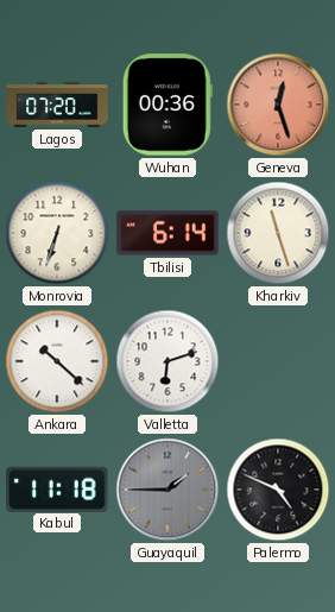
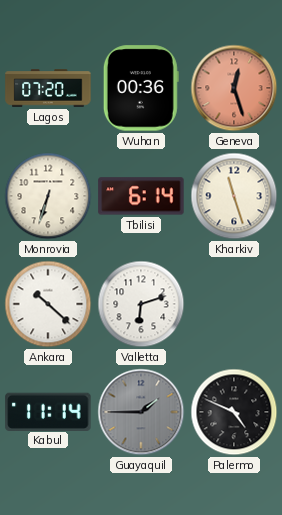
Kabul: 11:18 -> 11:14
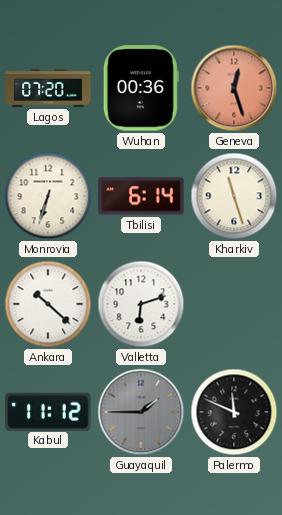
Kabul: 11:14 -> 11:12
Palermo: 4:49 -> 11:49
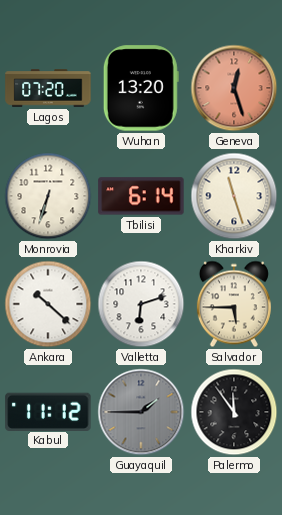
Wuhan: 00:36 -> 13:20
Salvador: none -> 5:45
Palermo: 11:49 -> 11:54
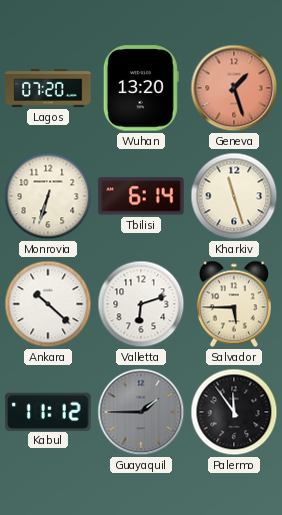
Geneva: 12:27 -> 1:27
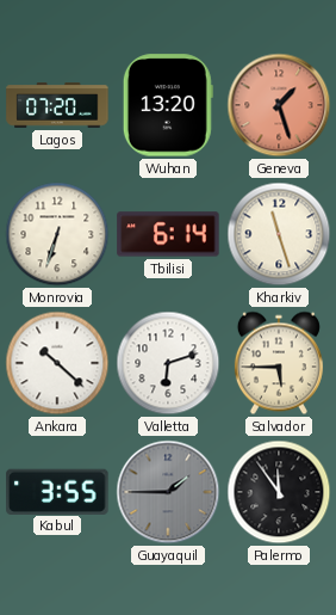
Kabul: 11:12 -> 3:55
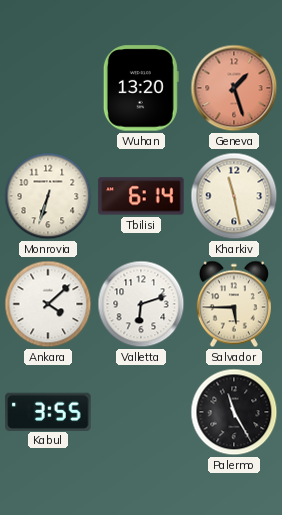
Lagos: 07:20 -> none
Kharkiv: 11:27 -> 11:28
Ankara: 10:22 -> 4:08
Guayaquil: 1:45 -> none
Palermo: 11:54 -> 11:25
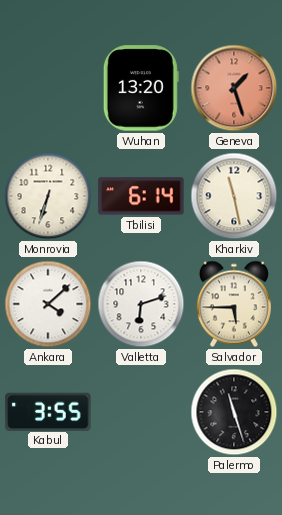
Palermo: 11:25 -> 11:27
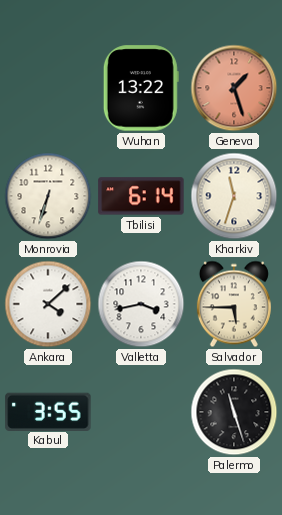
Wuhan: 13:20 -> 13:22
Kharkiv: 11:28 -> 11:33
Valletta: 6:12 -> 3:43
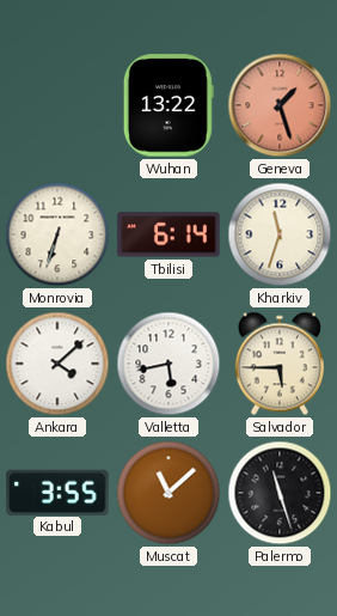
Valletta: 3:43 -> 5:43
Muscat: none -> 11:08
